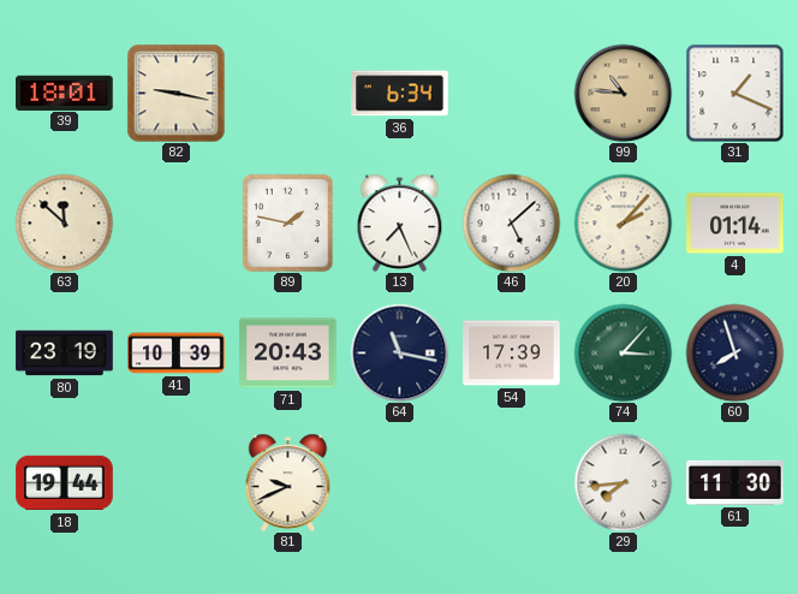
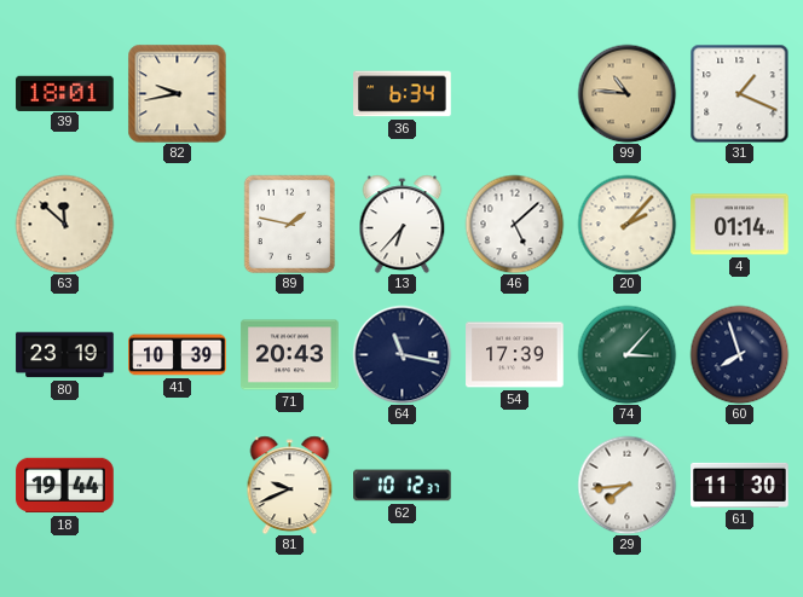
82: 9:17 -> 9:43
13: 7:26 -> 6:37
62: none -> 10:12
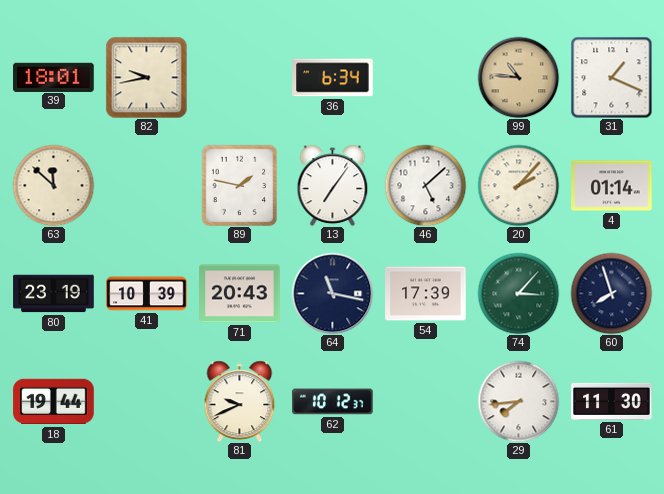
13: 6:37 -> 7:06
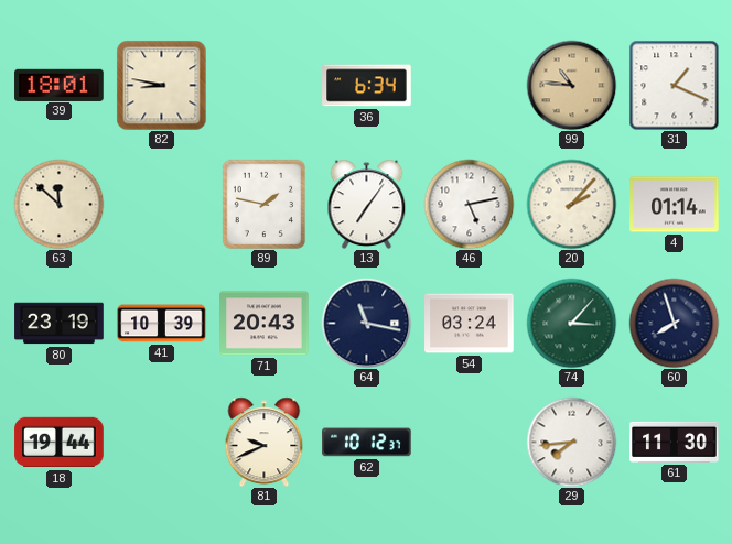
82: 9:43 -> 8:47
46: 5:08 -> 5:13
54: 17:39 -> 03:24
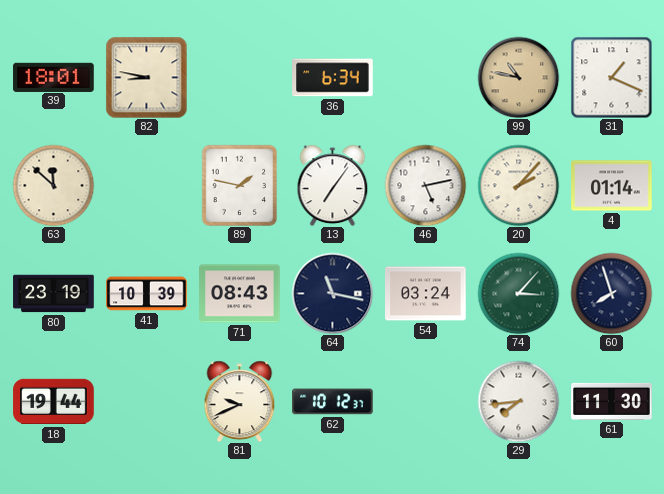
99: 10:46 -> 10:47
71: 20:43 -> 08:43
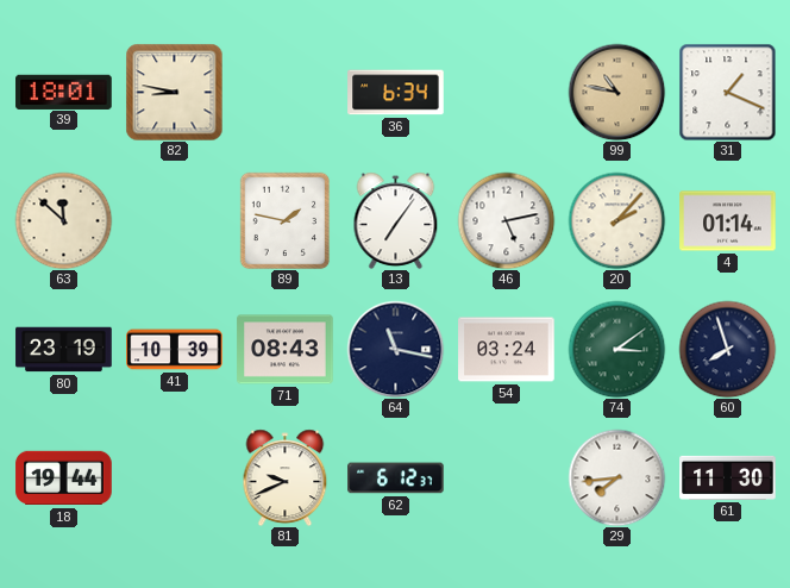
74: 3:07 -> 3:09
62: 10:12 -> 6:12
